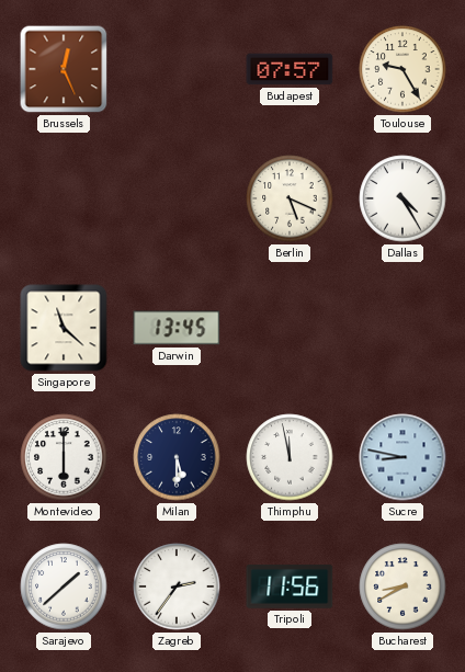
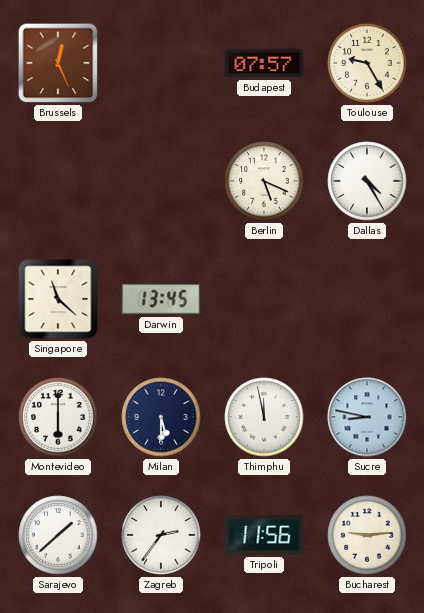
Bucharest: 8:40 -> 9:14
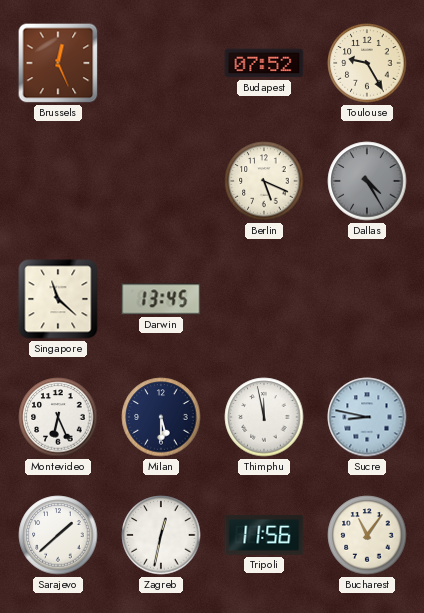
Budapest: 07:57 -> 07:52
Dallas dial: white -> grey
Montevideo: 6:00 -> 6:26
Zagreb: 2:36 -> 12:32
Bucharest: 9:14 -> 11:06
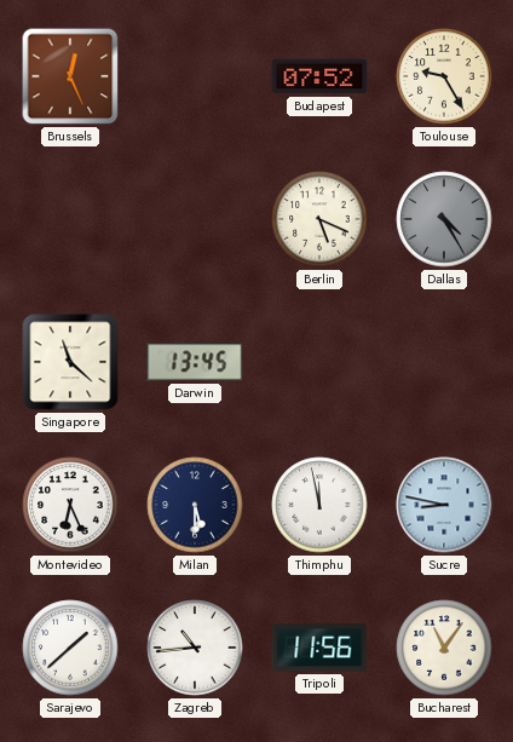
Zagreb: 12:32 -> 10:44
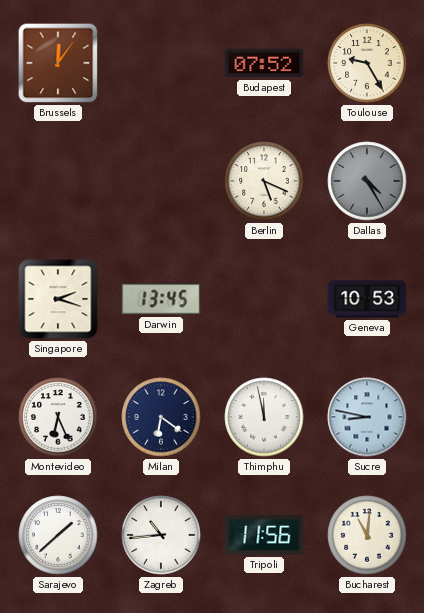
Brussels: 12:26 -> 12:06
Singapore: 11:22 -> 2:18
Geneva: none -> 10:53
Milan: 5:30 -> 6:21
Bucharest: 11:06 -> 11:01
